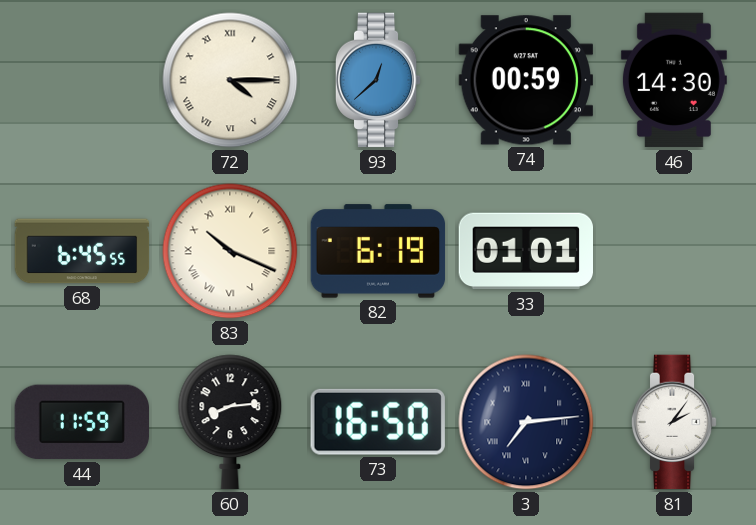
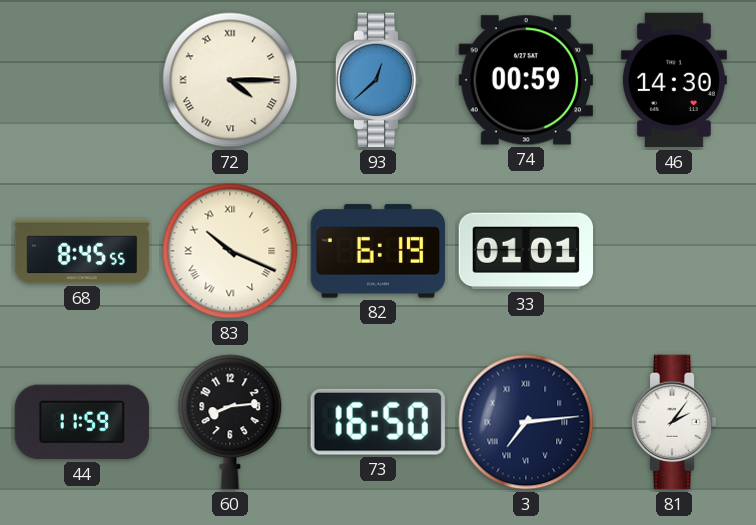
68: 6:45 -> 8:45
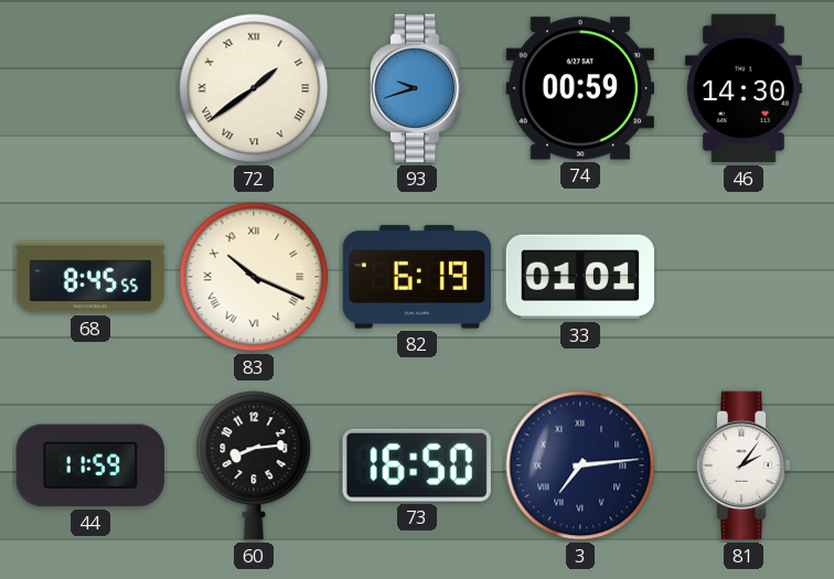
72: 4:15 -> 1:39
93: 12:38 -> 9:42
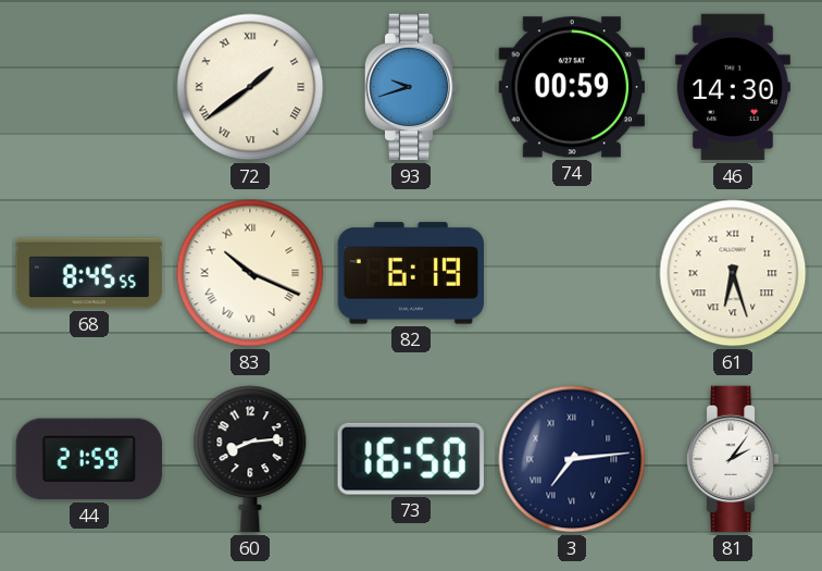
33: 01:01 -> none
61: none -> 6:27
44: 11:59 -> 21:59
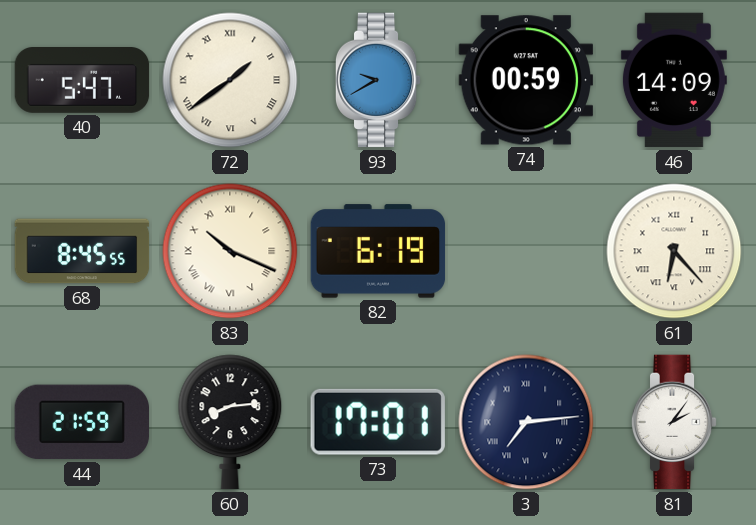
40: none -> 5:47
93: 9:42 -> 9:40
46: 14:30 -> 14:09
61: 6:27 -> 6:23
73: 16:50 -> 17:01
